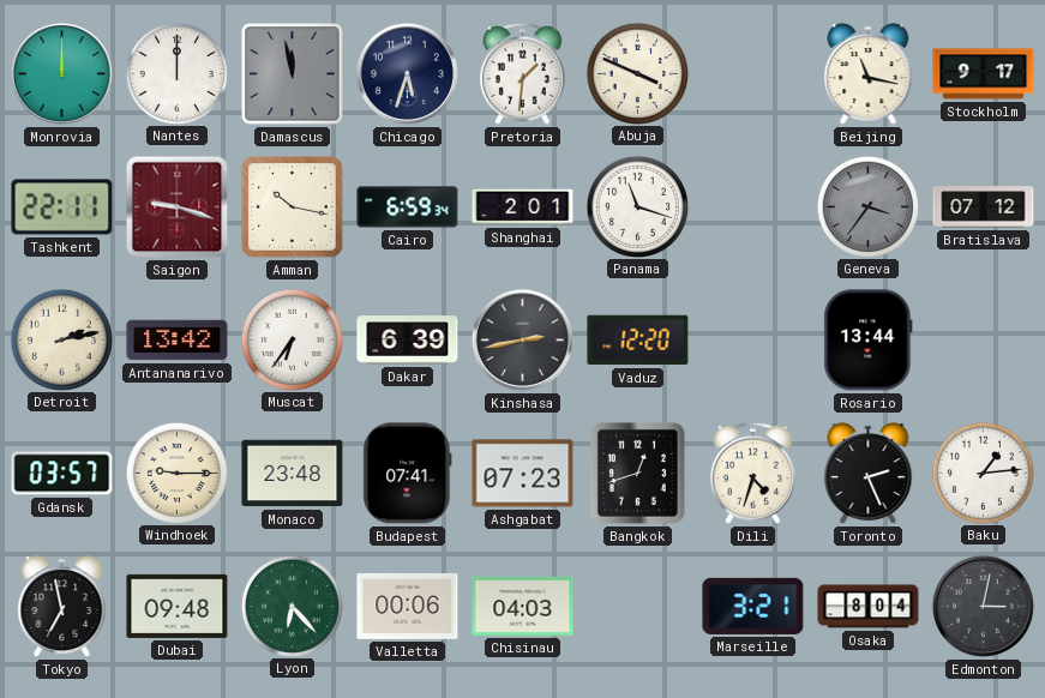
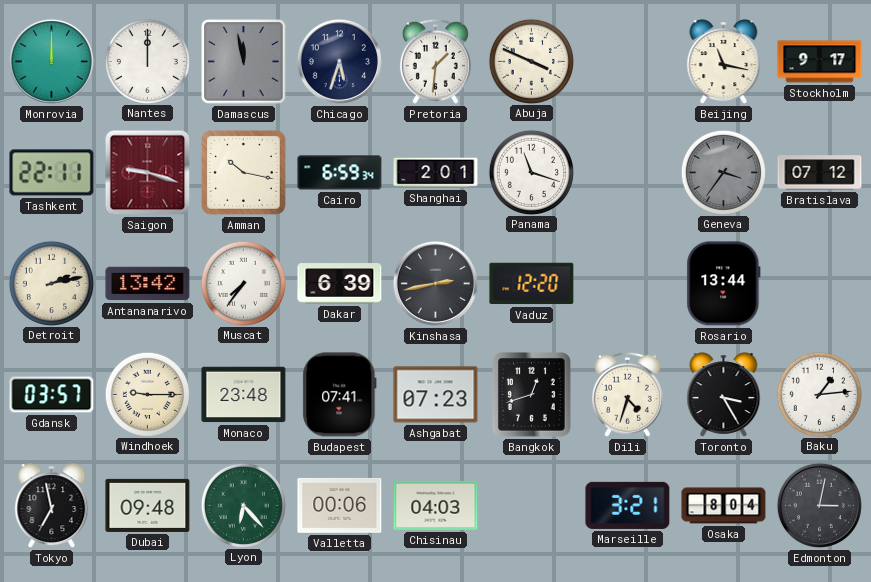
Muscat: 6:36 -> 7:36
Toronto: 2:26 -> 3:25
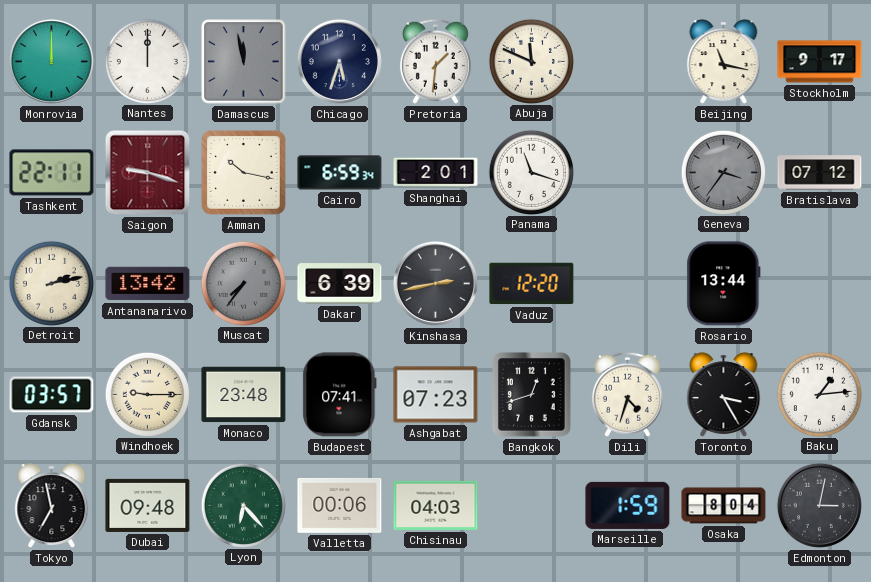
Abuja: 3:49 -> 11:49
Muscat dial: white -> grey
Marseille: 3:21 -> 1:59
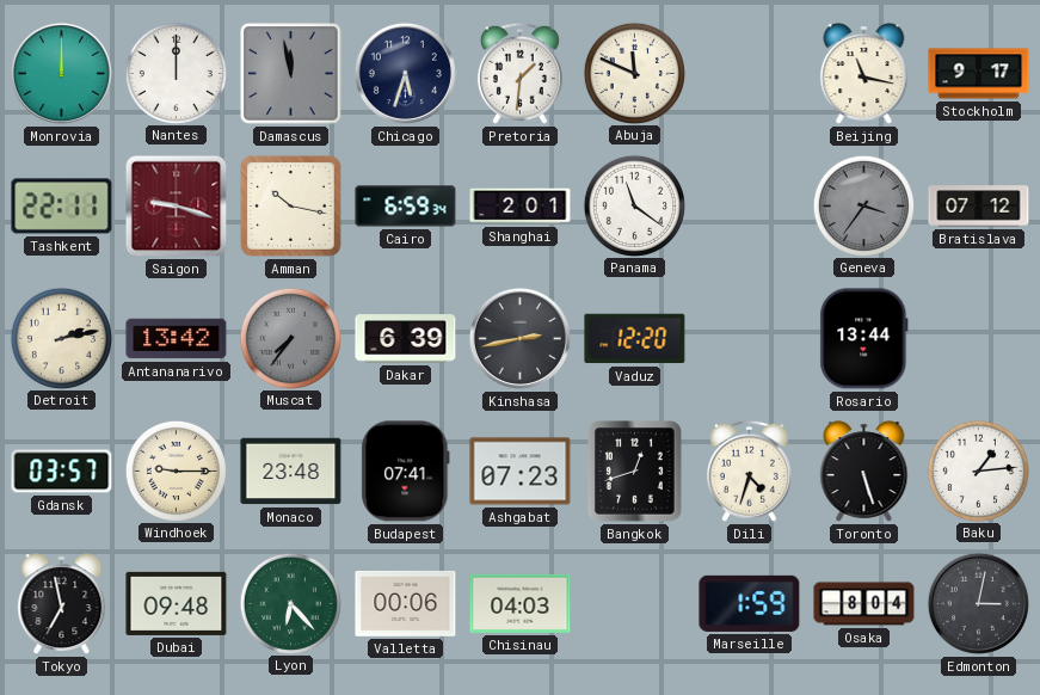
Panama: 11:18 -> 11:21
Toronto: 3:25 -> 5:27
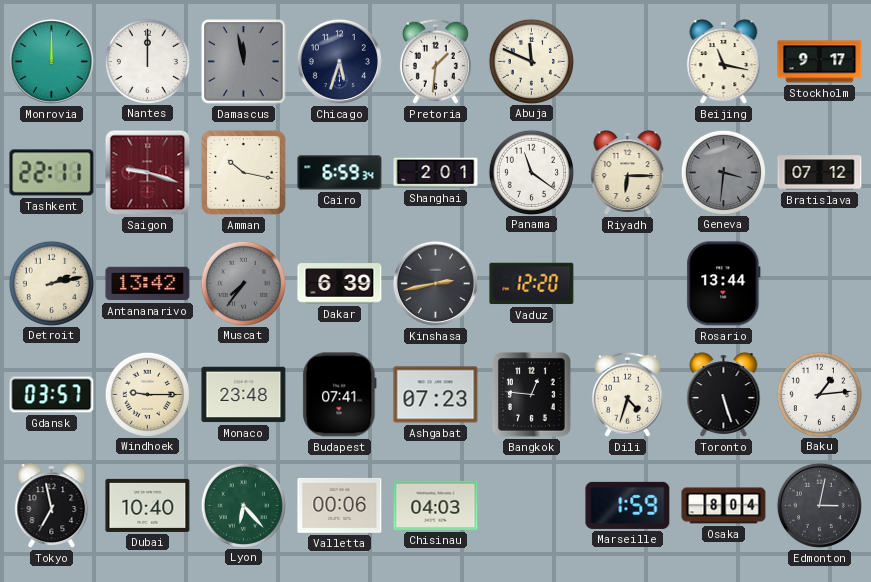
Riyadh: none -> 6:15
Geneva: 3:36 -> 3:31
Bangkok: 12:42 -> 12:46
Dubai: 09:48 -> 10:40
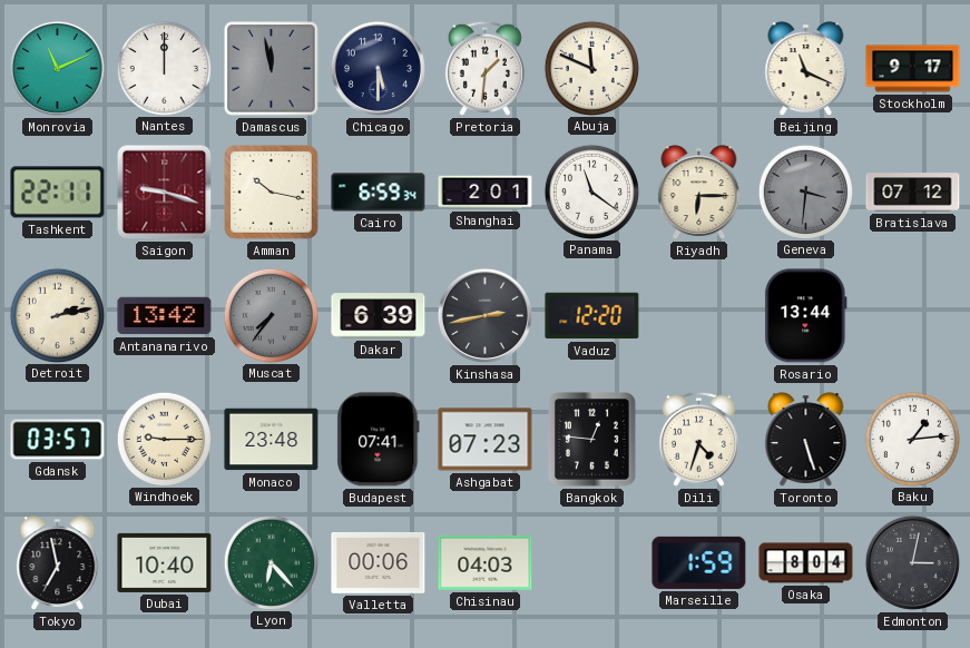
Monrovia: 12:00 -> 11:11
Chicago: 5:33 -> 5:30
Beijing: 11:17 -> 11:19
